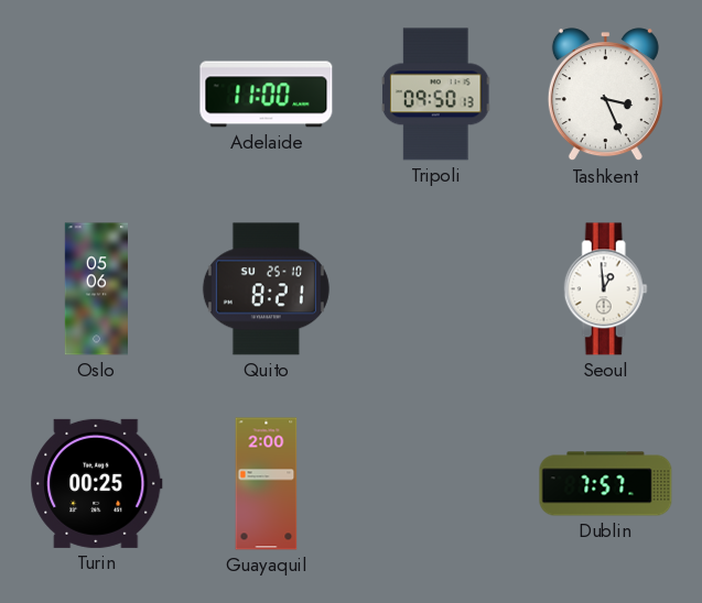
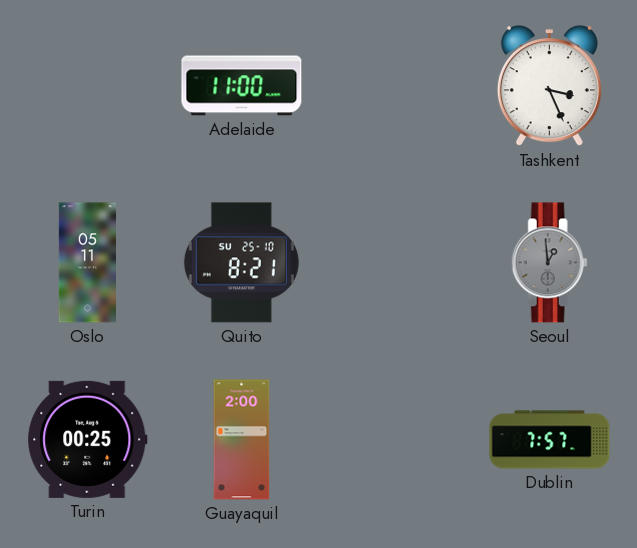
Tripoli: 09:50 -> none
Oslo: 05:06 -> 05:11
Seoul dial: white -> grey
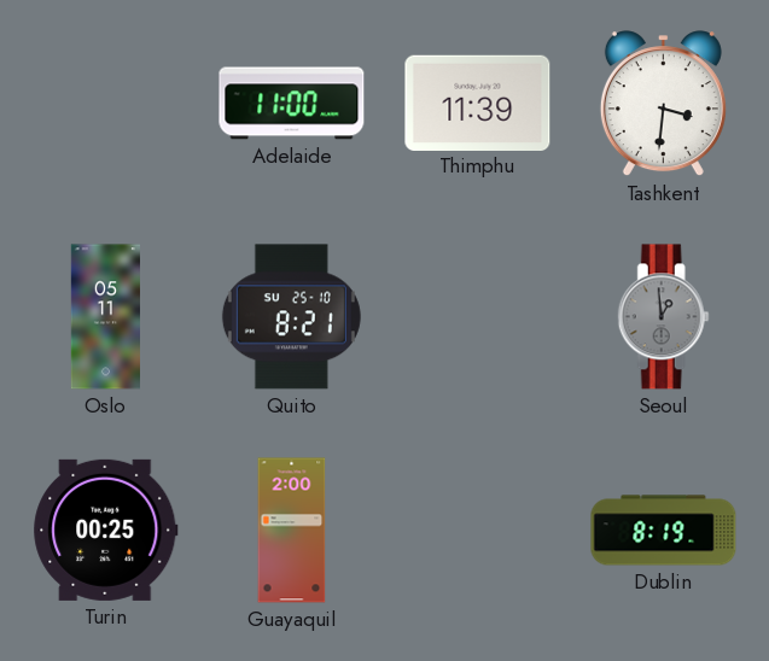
Thimphu: none -> 11:39
Tashkent: 3:26 -> 3:31
Dublin: 7:57 -> 8:19
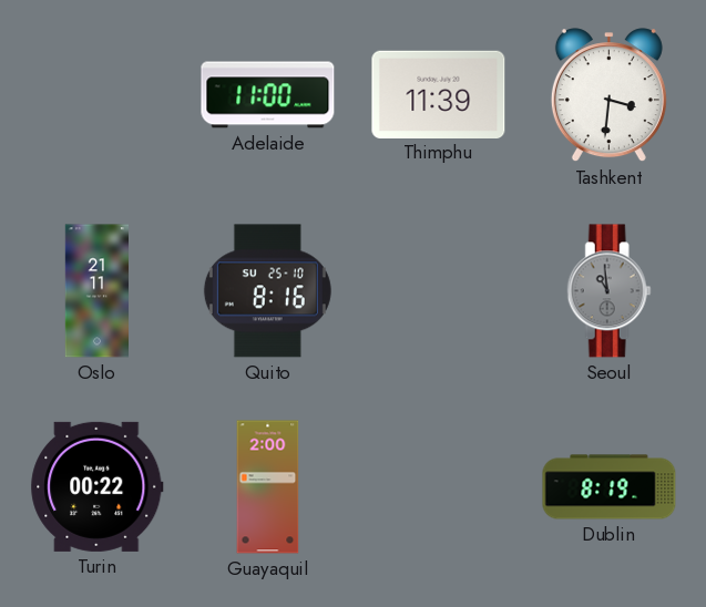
Oslo: 05:11 -> 21:11
Quito: 8:21 -> 8:16
Seoul: 12:59 -> 10:59
Turin: 00:25 -> 00:22
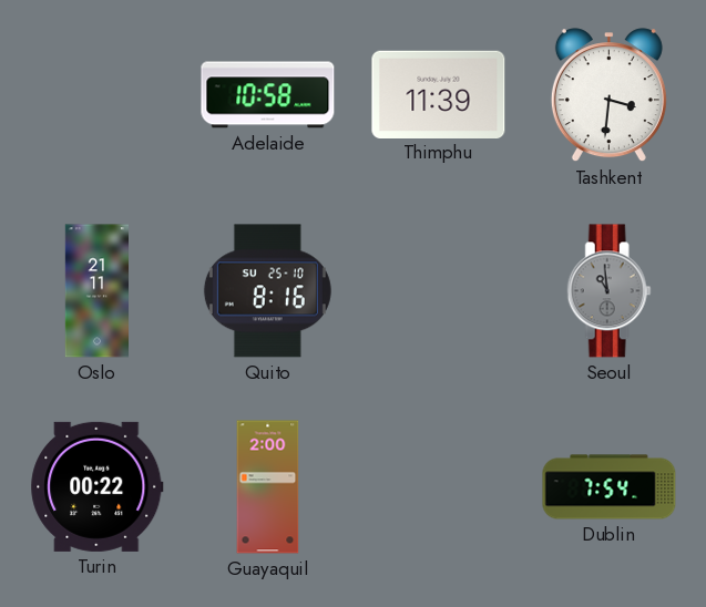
Adelaide: 11:00 -> 10:58
Dublin: 8:19 -> 7:54
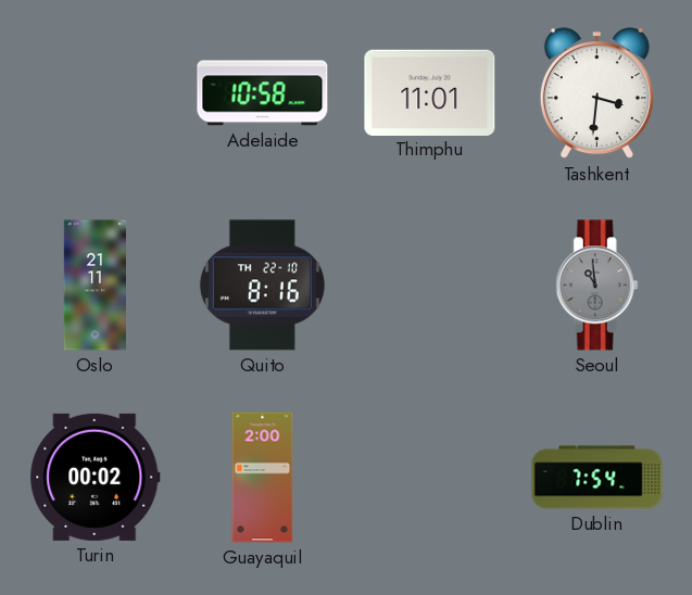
Thimphu: 11:39 -> 11:01
Quito date: SU 25-10 -> TH 22-10
Turin: 00:22 -> 00:02
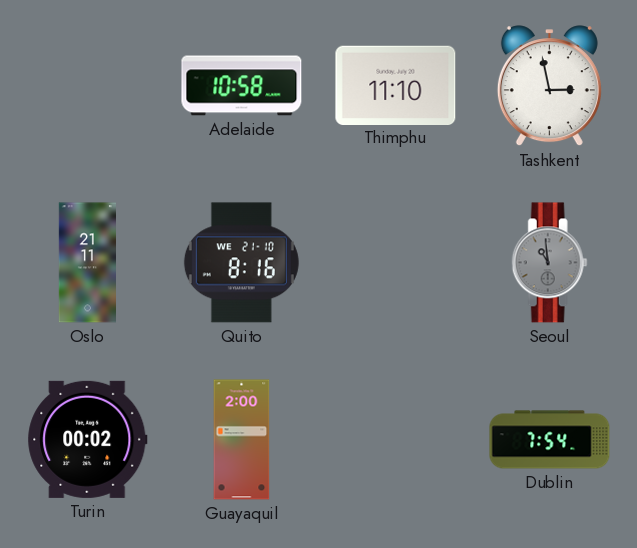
Thimphu: 11:01 -> 11:10
Tashkent: 3:31 -> 2:58
Quito date: TH 22-10 -> WE 21-10
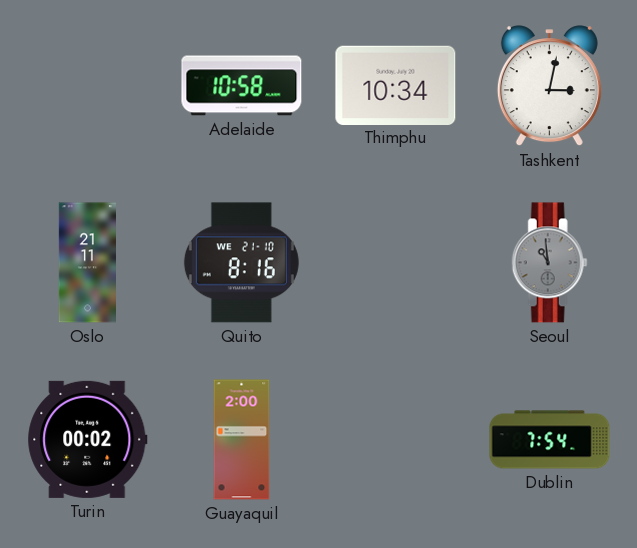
Thimphu: 11:10 -> 10:34
Tashkent: 2:58 -> 3:02
